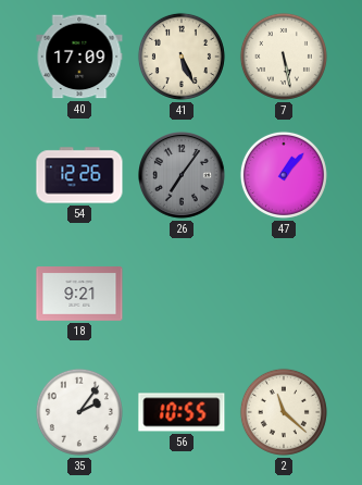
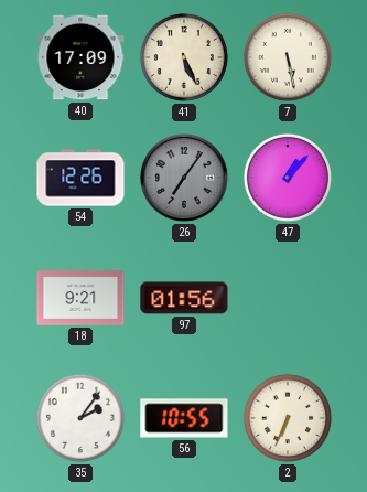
97: none -> 01:56
2: 11:22 -> 6:34
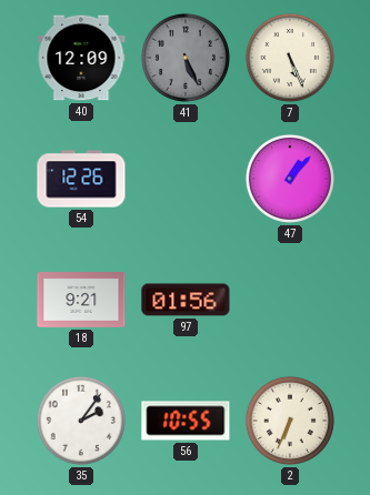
40: 17:09 -> 12:09
41 dial: cream -> grey
7: 5:28 -> 5:26
26: 7:06 -> none
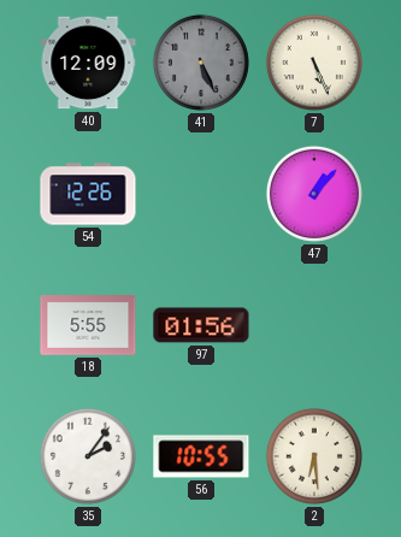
18: 9:21 -> 5:55
2: 6:34 -> 6:29
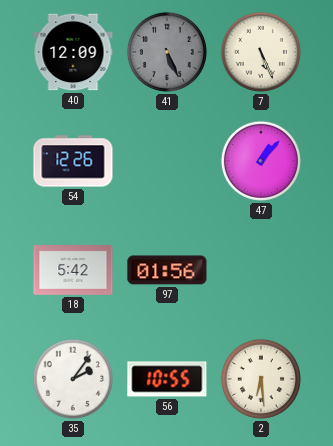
18: 5:55 -> 5:42
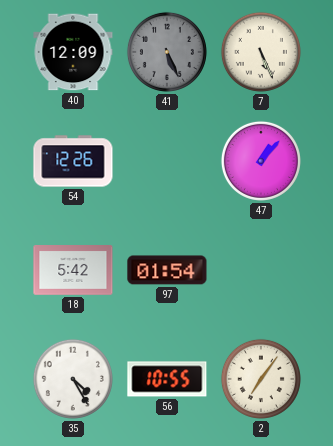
97: 01:56 -> 01:54
35: 2:06 -> 4:25
2: 6:29 -> 7:06
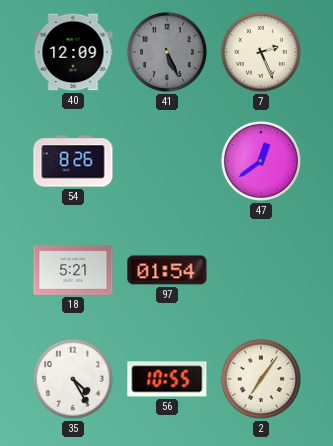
7: 5:26 -> 2:26
54: 12:26 -> 8:26
47: 1:07 -> 12:39
18: 5:42 -> 5:21
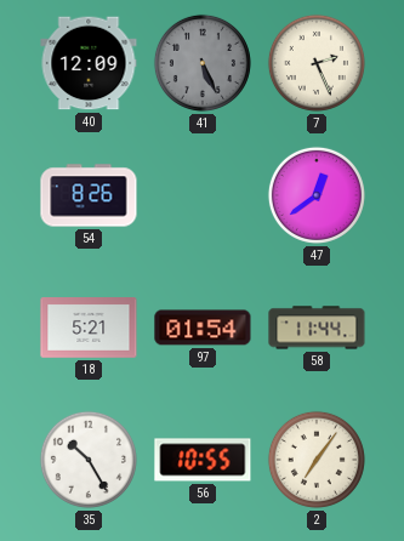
58: none -> 11:44
35: 4:25 -> 10:25
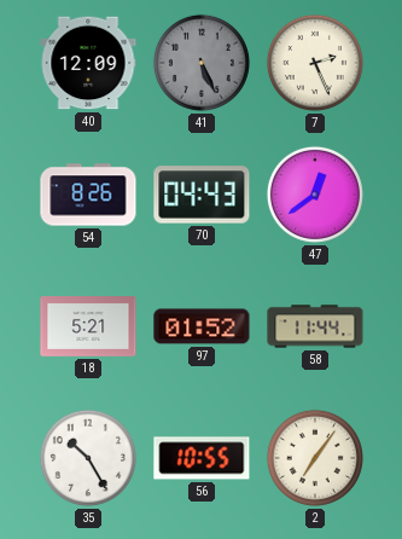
70: none -> 04:43
97: 01:54 -> 01:52
